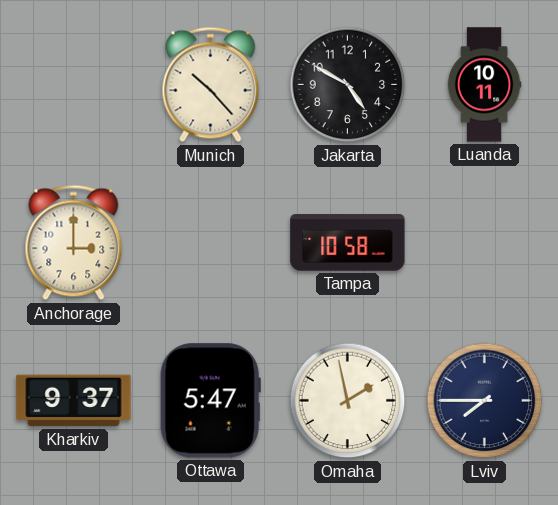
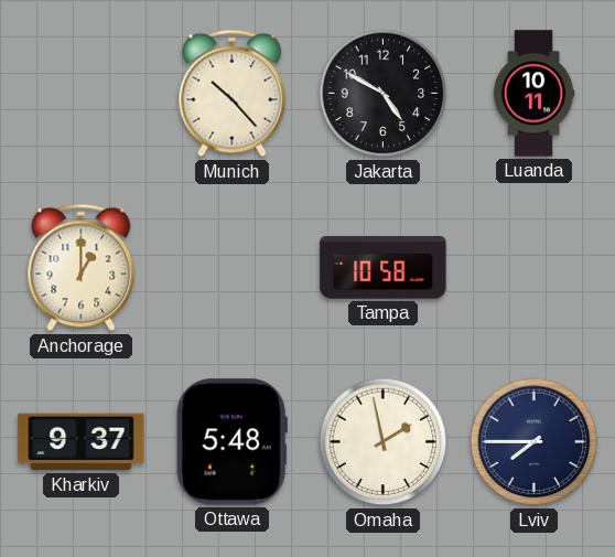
Anchorage: 3:00 -> 1:00
Ottawa: 5:47 -> 5:48
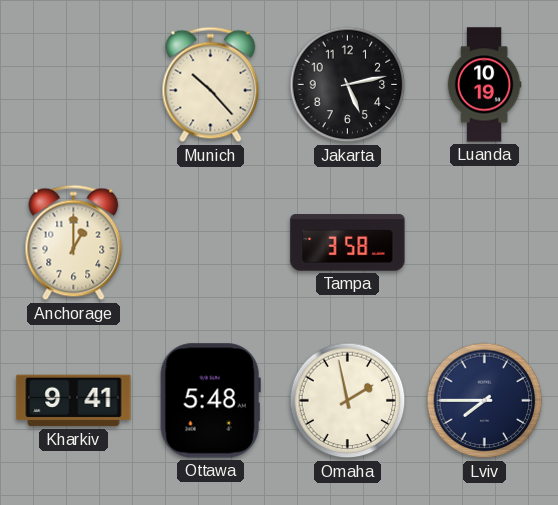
Jakarta: 4:50 -> 5:13
Luanda: 10:11 -> 10:19
Tampa: 10:58 -> 3:58
Kharkiv: 9:37 -> 9:41
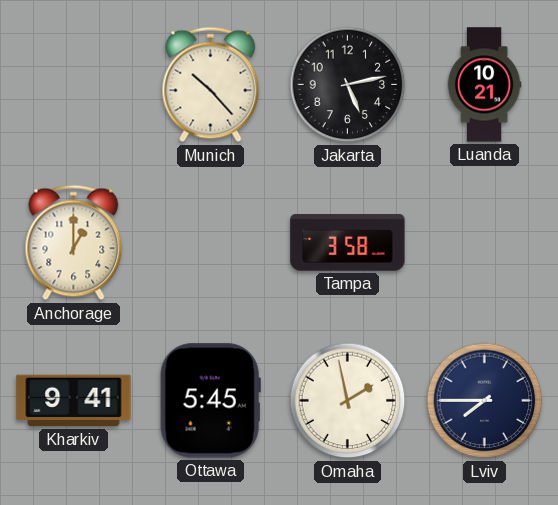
Luanda: 10:19 -> 10:21
Ottawa: 5:48 -> 5:45
